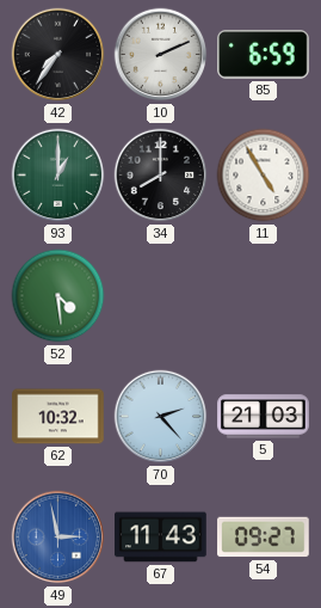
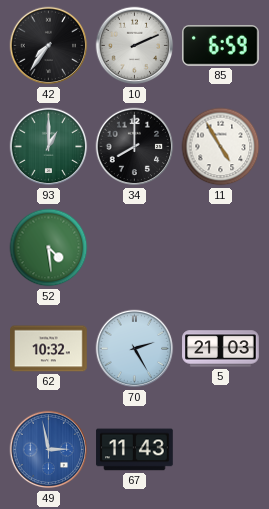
70: 2:23 -> 2:25
54: 09:27 -> none
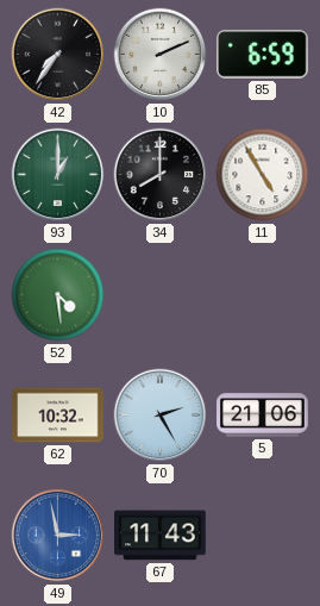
5: 21:03 -> 21:06
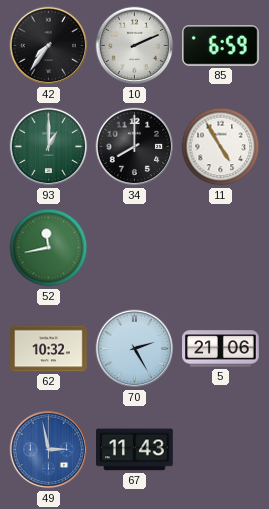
52: 4:29 -> 11:43
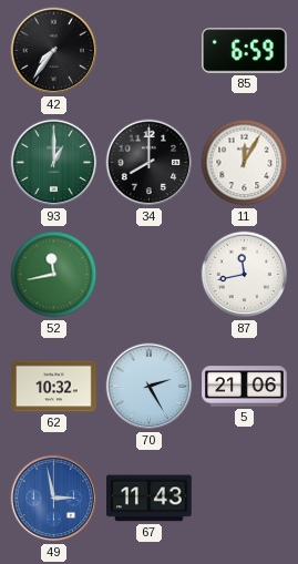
10: 2:11 -> none
11: 4:55 -> 12:05
87: none -> 11:43
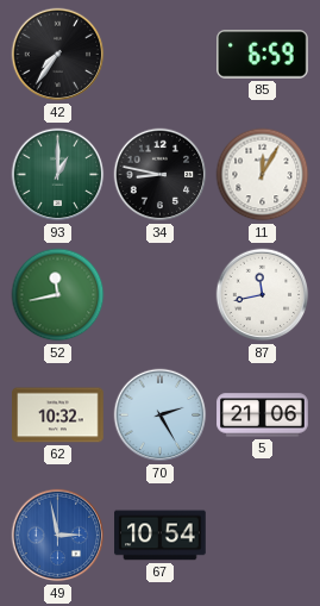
34: 8:00 -> 8:47
67: 11:43 -> 10:54
